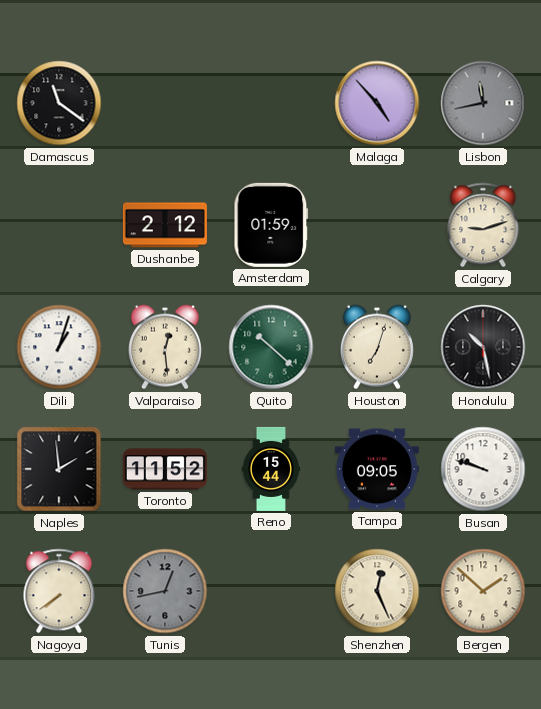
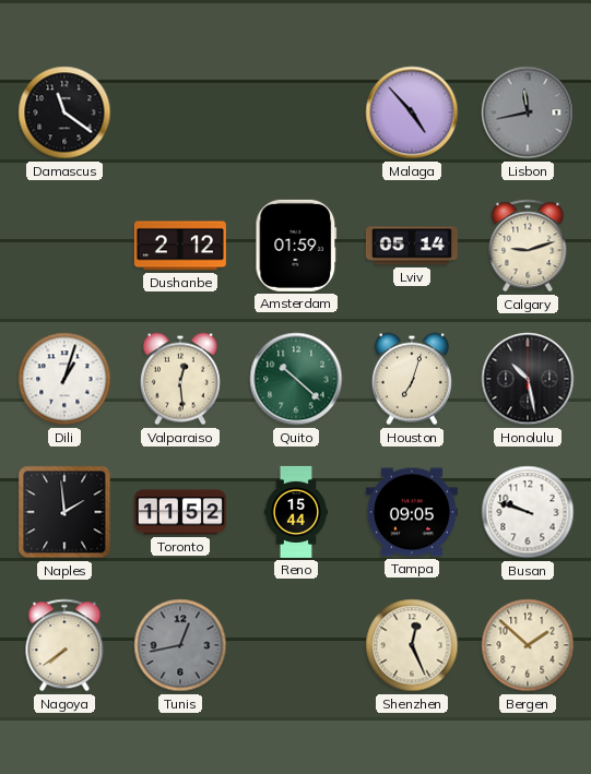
Lviv: none -> 05:14
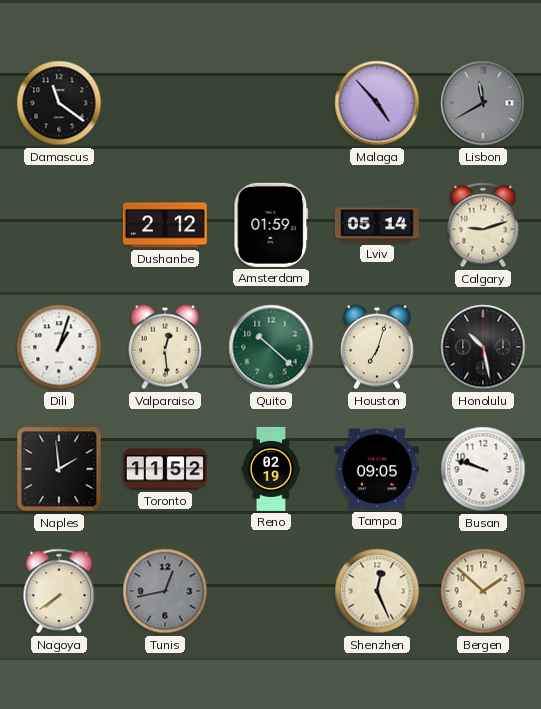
Lisbon: 11:43 -> 11:40
Reno: 15:44 -> 02:19
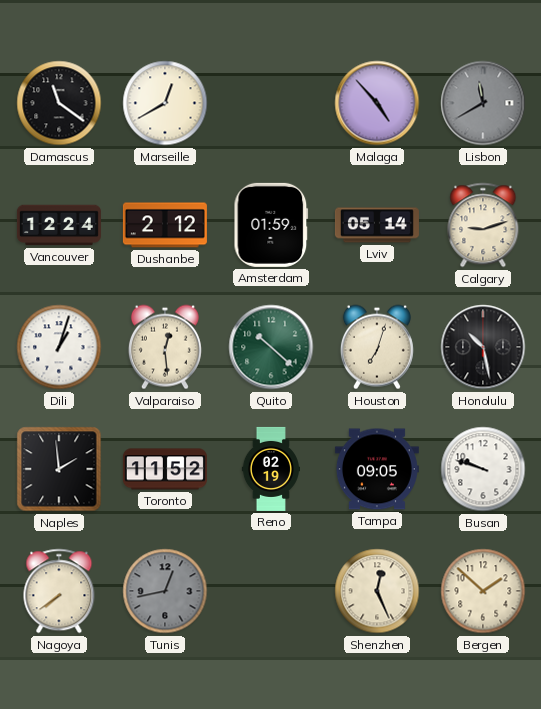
Marseille: none -> 12:40
Vancouver: none -> 12:24
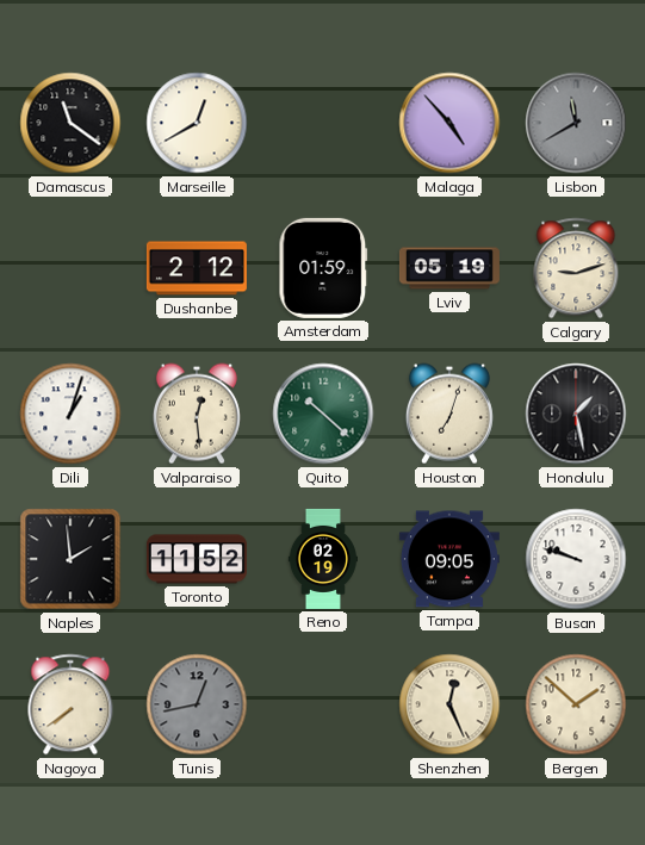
Vancouver: 12:24 -> none
Lviv: 05:14 -> 05:19
Honolulu: 10:28 -> 1:28
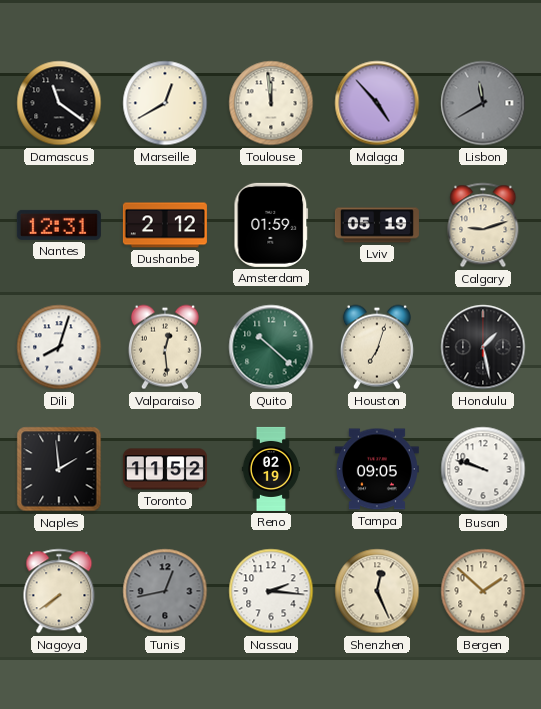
Toulouse: none -> 11:59
Nantes: none -> 12:31
Dili: 1:03 -> 8:03
Nassau: none -> 2:16
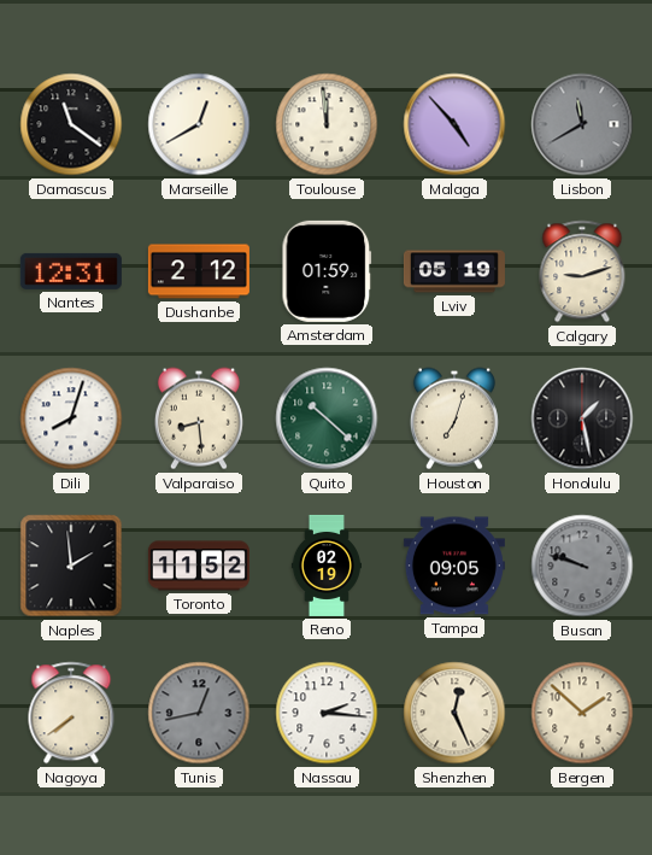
Valparaiso: 12:29 -> 8:29
Busan dial: white -> grey
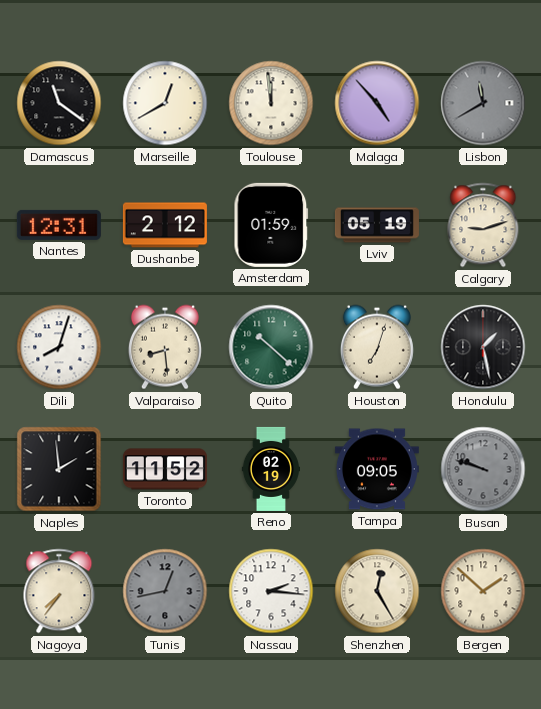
Nagoya: 7:39 -> 7:36
Shenzhen: 12:26 -> 12:25
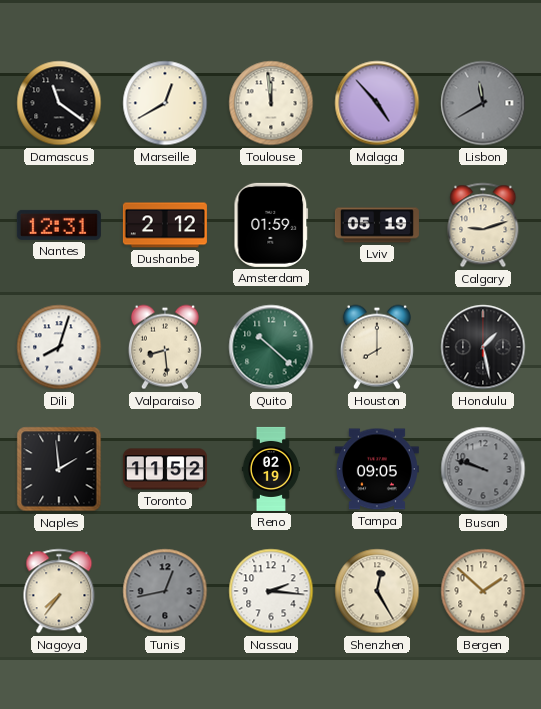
Houston: 7:03 -> 8:00
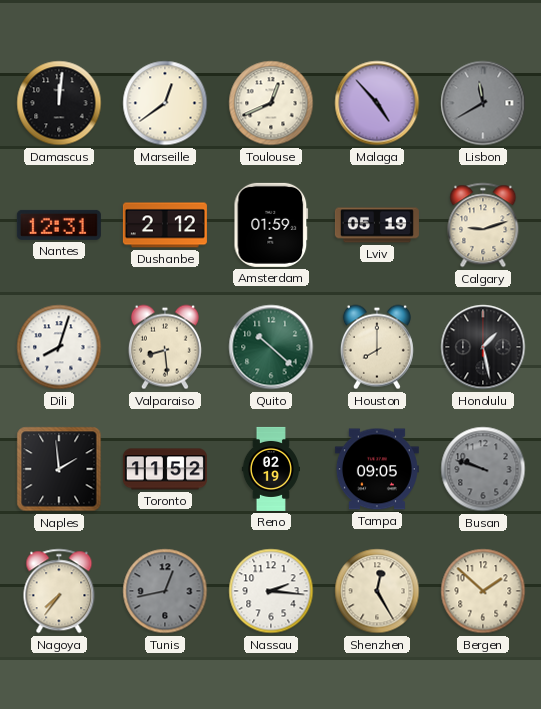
Damascus: 11:21 -> 12:01
Marseille: 12:40 -> 12:39
Toulouse: 11:59 -> 12:41
